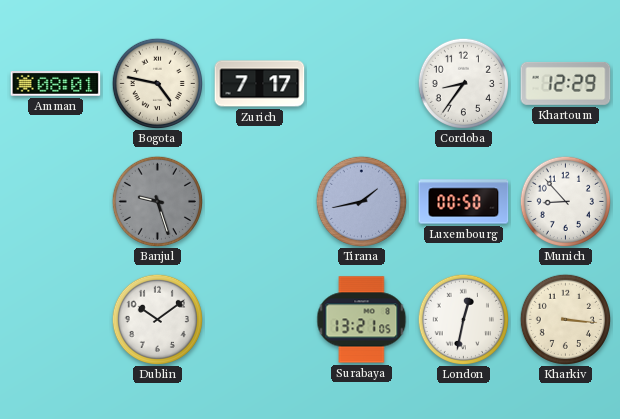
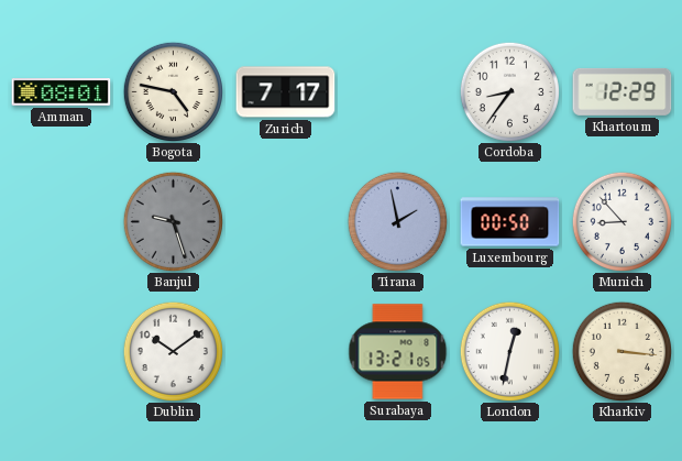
Tirana: 1:43 -> 1:58
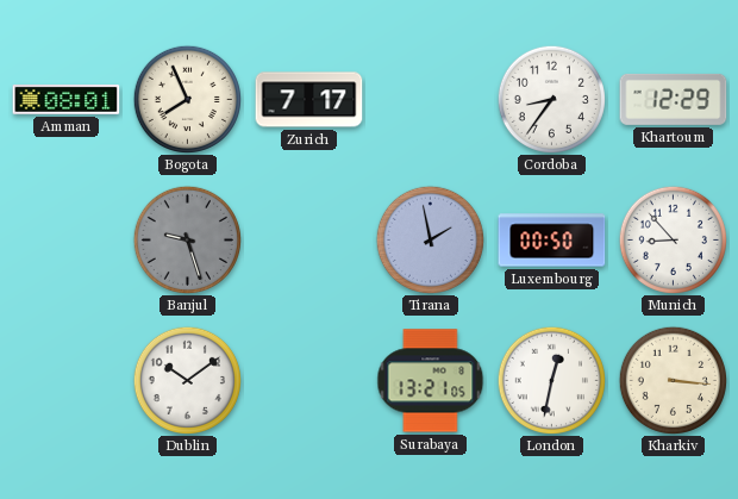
Bogota: 4:47 -> 7:56
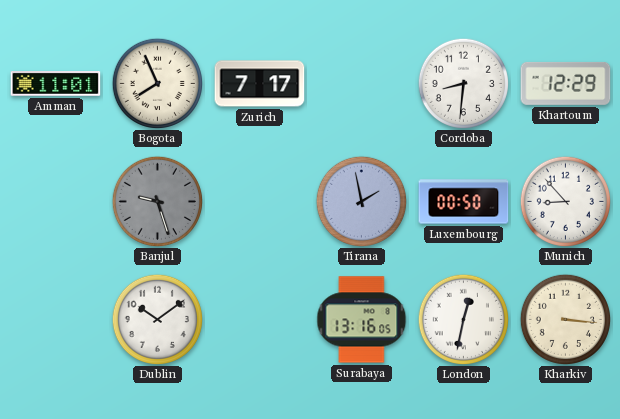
Amman: 08:01 -> 11:01
Cordoba: 8:36 -> 8:31
Surabaya: 13:21 -> 13:16
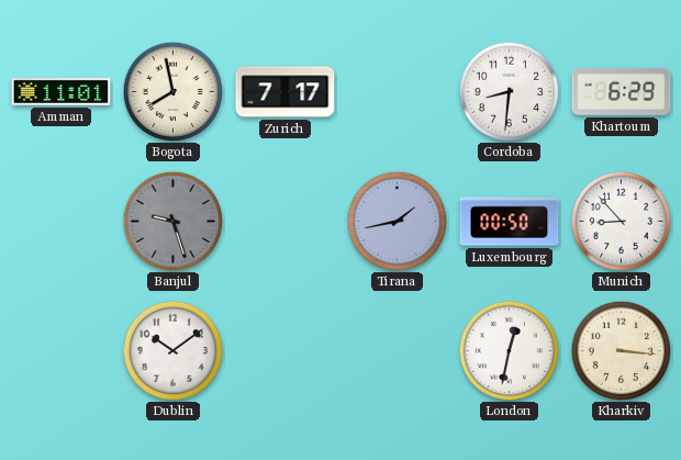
Bogota: 7:56 -> 7:58
Khartoum: 12:29 -> 6:29
Tirana: 1:58 -> 1:43
Surabaya: 13:16 -> none
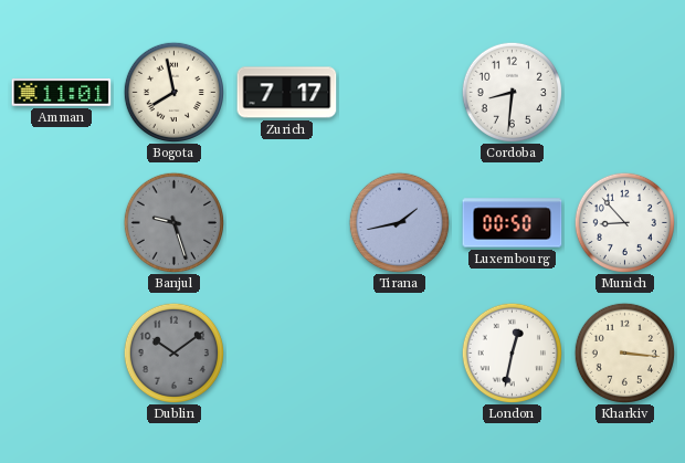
Khartoum: 6:29 -> none
Dublin dial: white -> grey
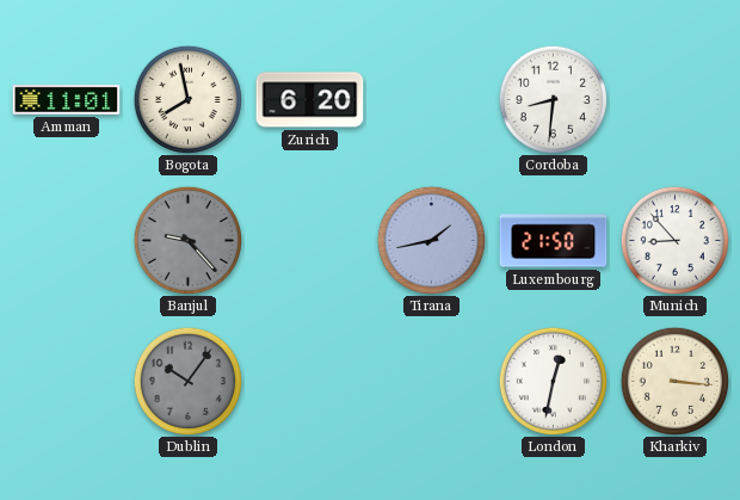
Zurich: 7:17 -> 6:20
Banjul: 9:27 -> 9:23
Luxembourg: 00:50 -> 21:50
Dublin: 10:09 -> 10:06
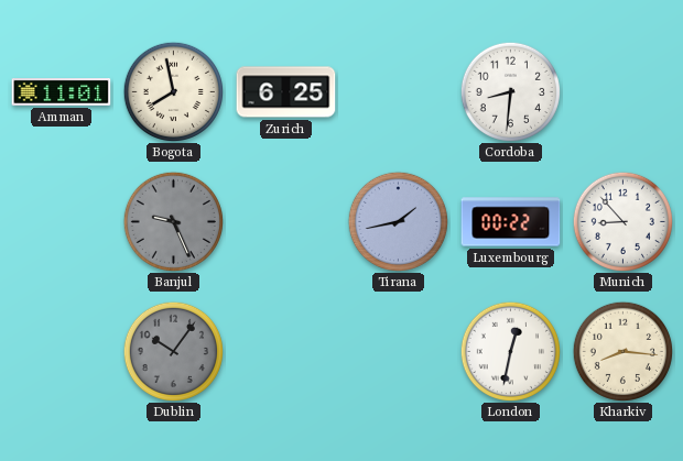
Zurich: 6:20 -> 6:25
Banjul: 9:23 -> 9:26
Luxembourg: 21:50 -> 00:22
Kharkiv: 3:16 -> 8:16
